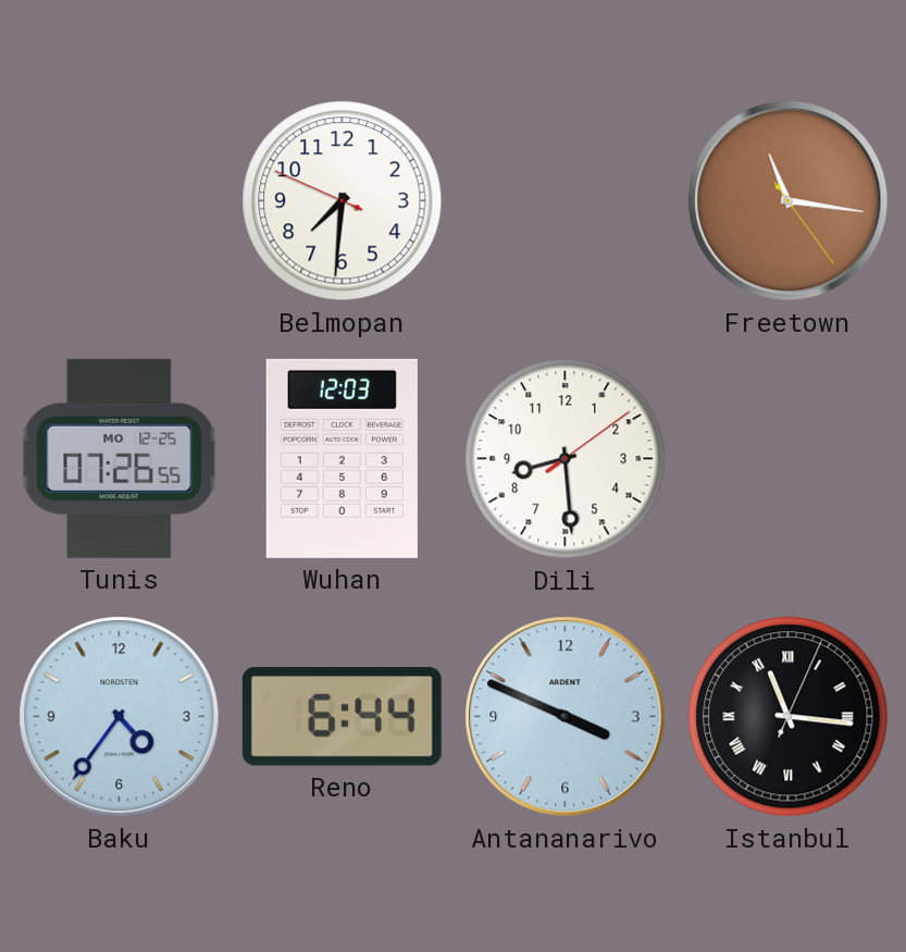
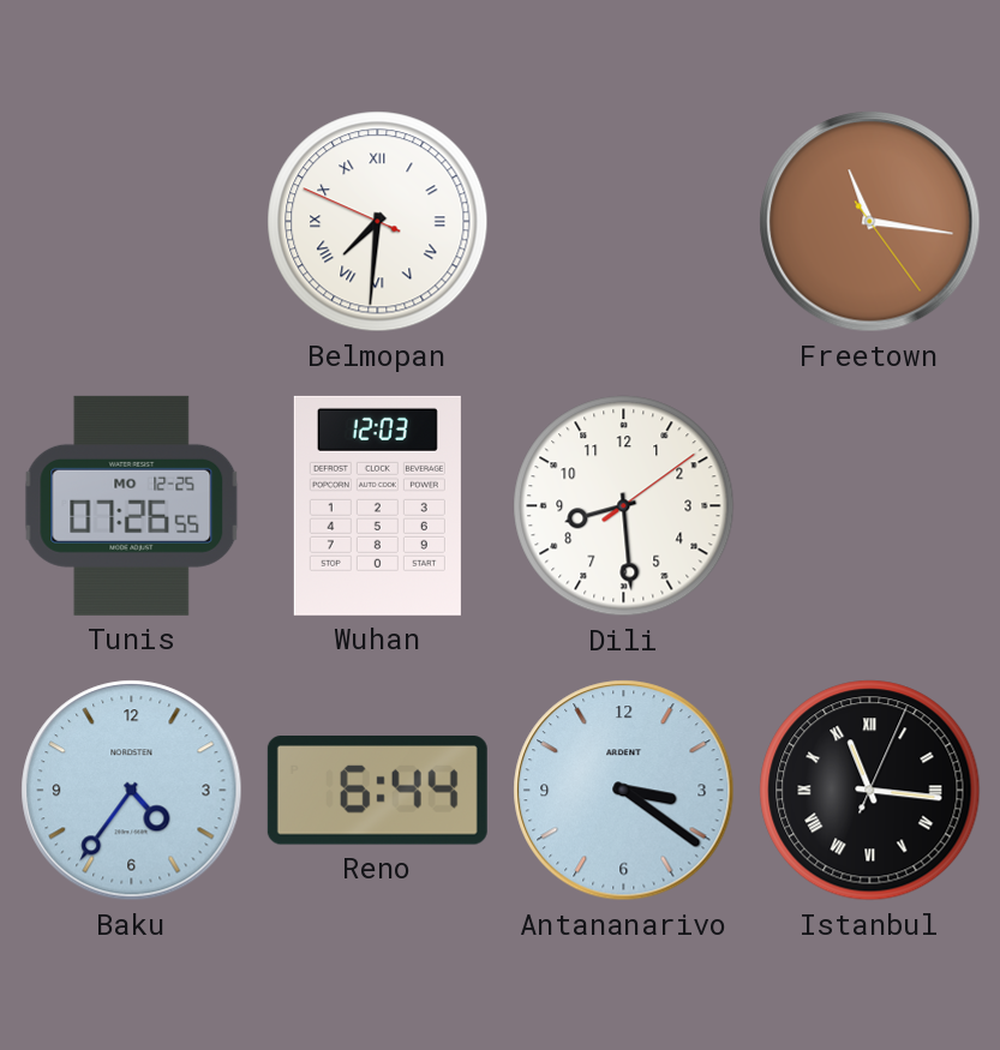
Belmopan numerals: Arabic -> Roman
Antananarivo: 3:49 -> 3:21
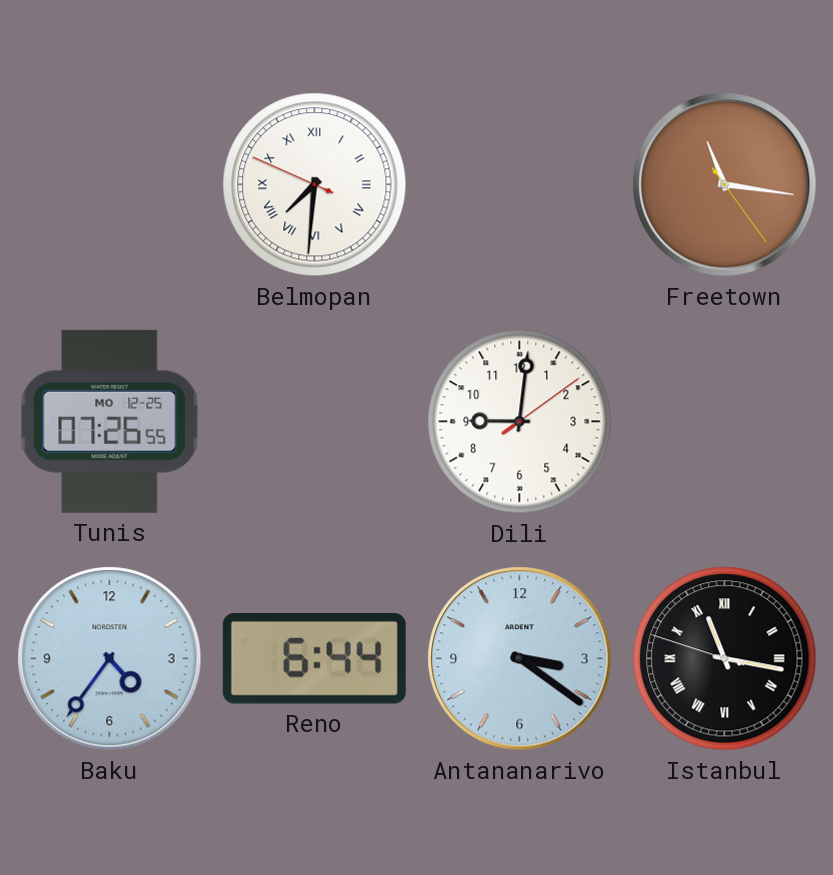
Wuhan: 12:03 -> none
Dili: 8:29 -> 9:01
Istanbul: 11:16:04 -> 11:16:48
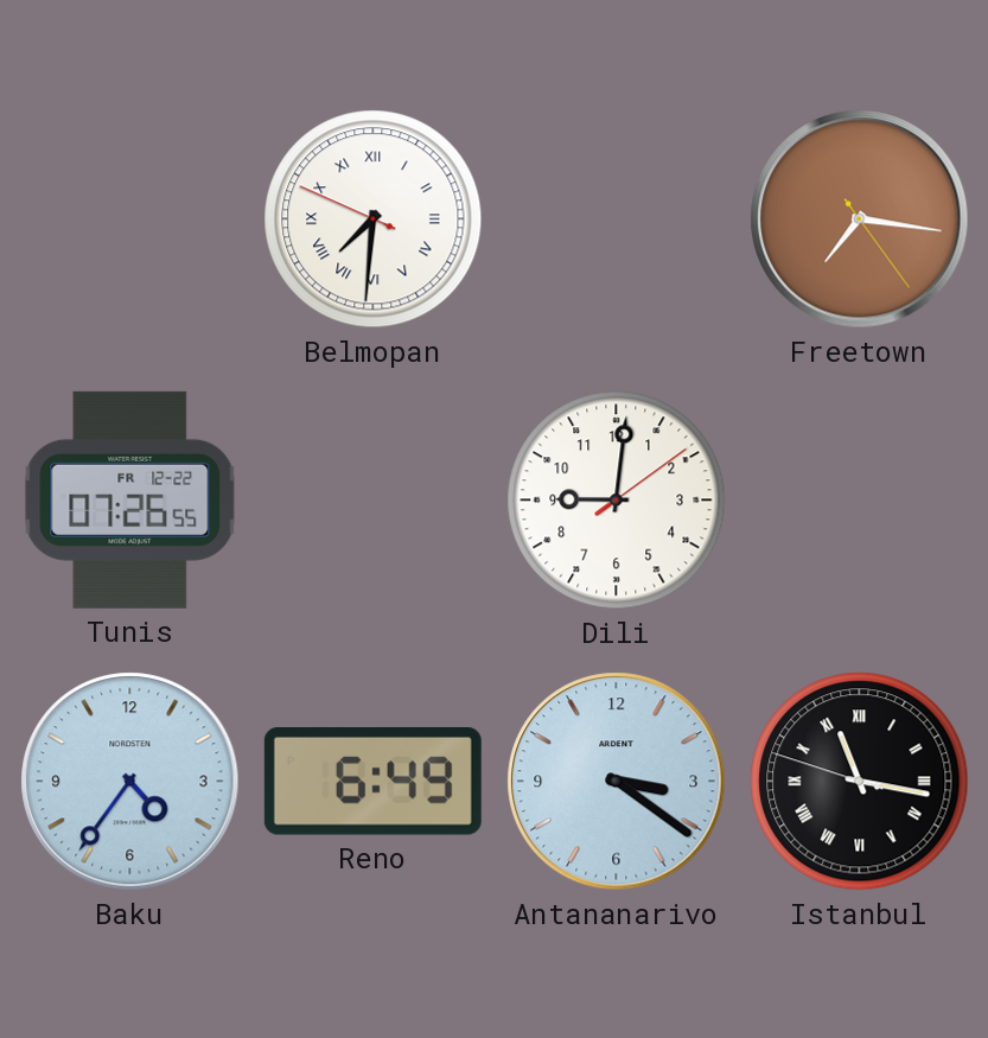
Freetown: 11:16 -> 7:16
Tunis date: MO 12-25 -> FR 12-22
Reno: 6:44 -> 6:49
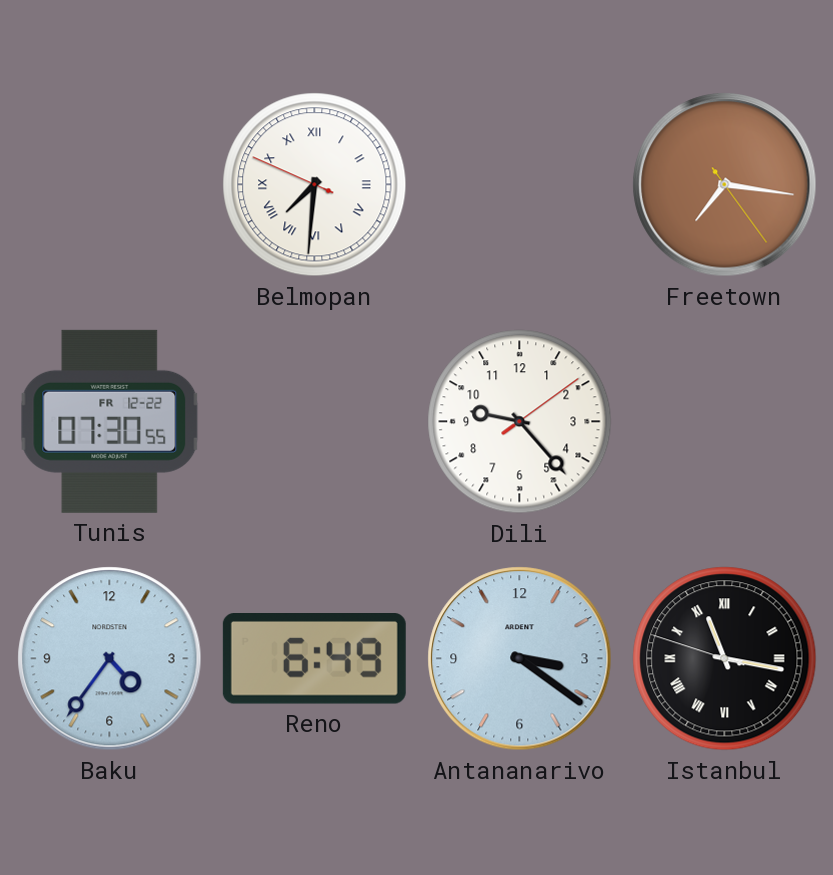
Tunis: 07:26 -> 07:30
Dili: 9:01 -> 9:23
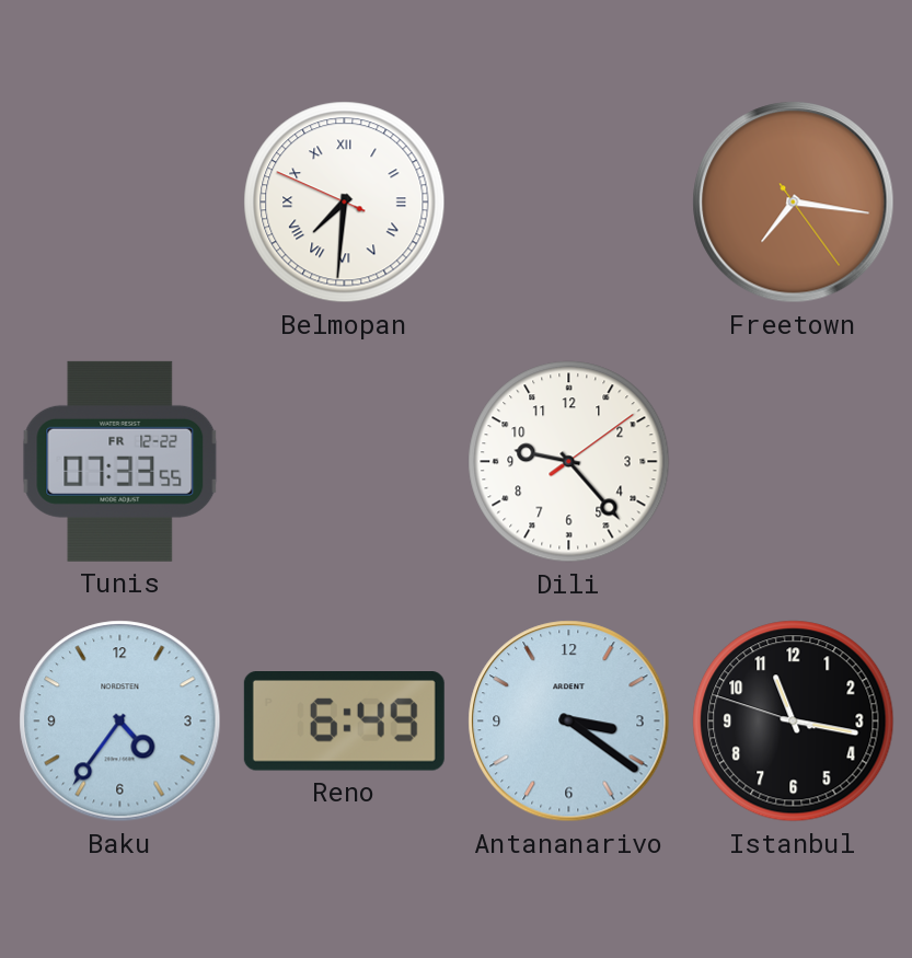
Tunis: 07:30 -> 07:33
Istanbul numerals: Roman -> Arabic
